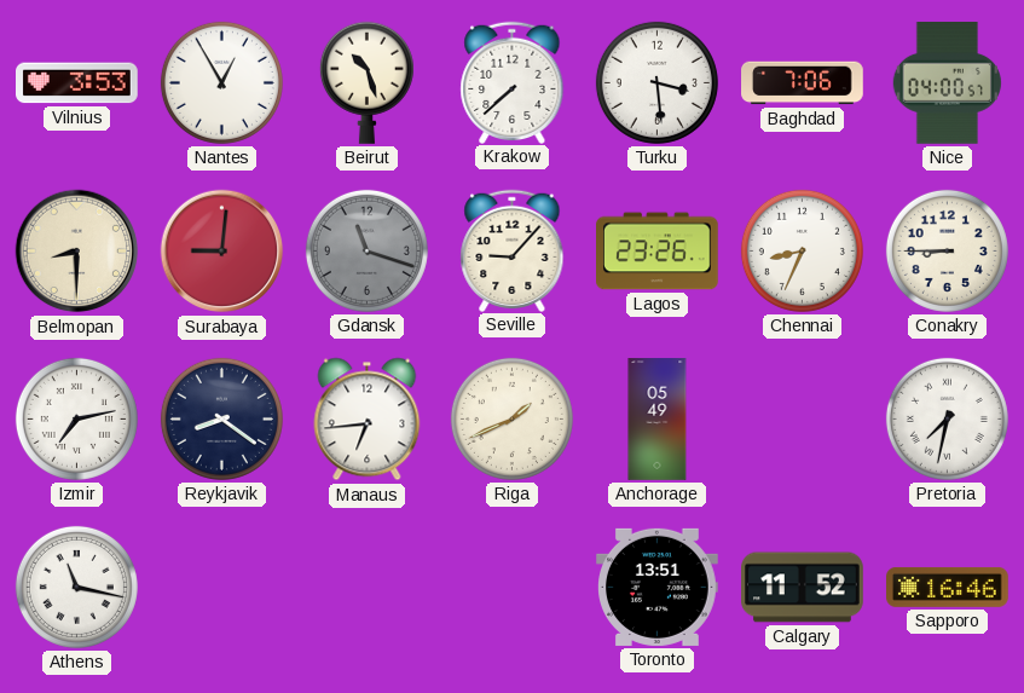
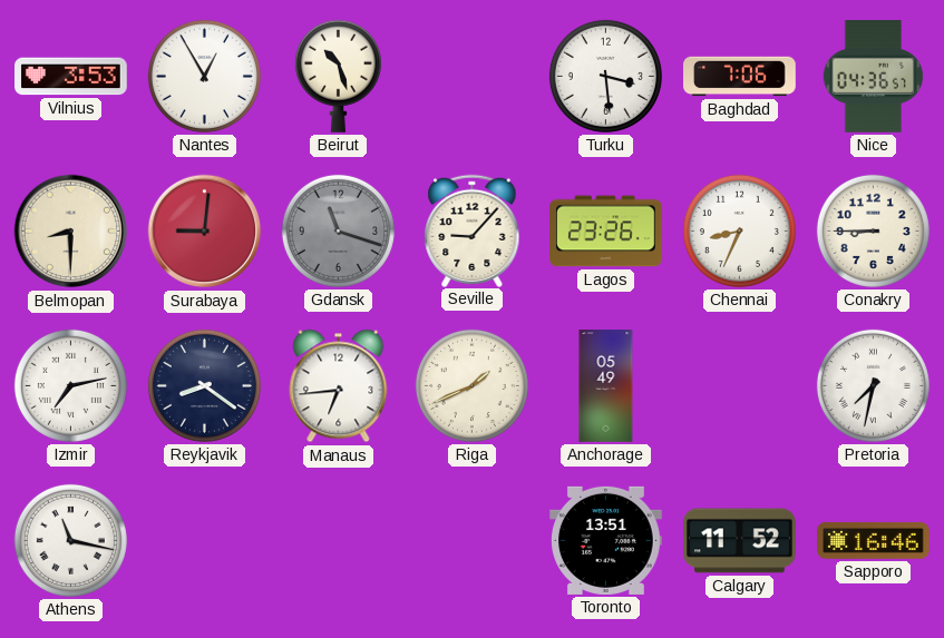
Krakow: 7:38 -> none
Nice: 04:00 -> 04:36
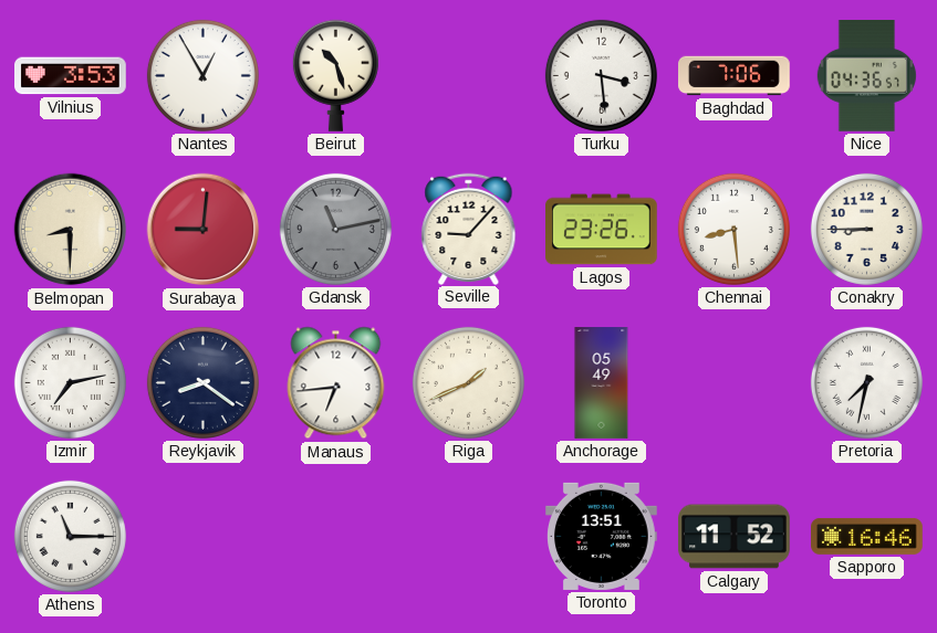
Gdansk: 11:18 -> 11:13
Chennai: 8:34 -> 8:29
Athens: 11:17 -> 11:15
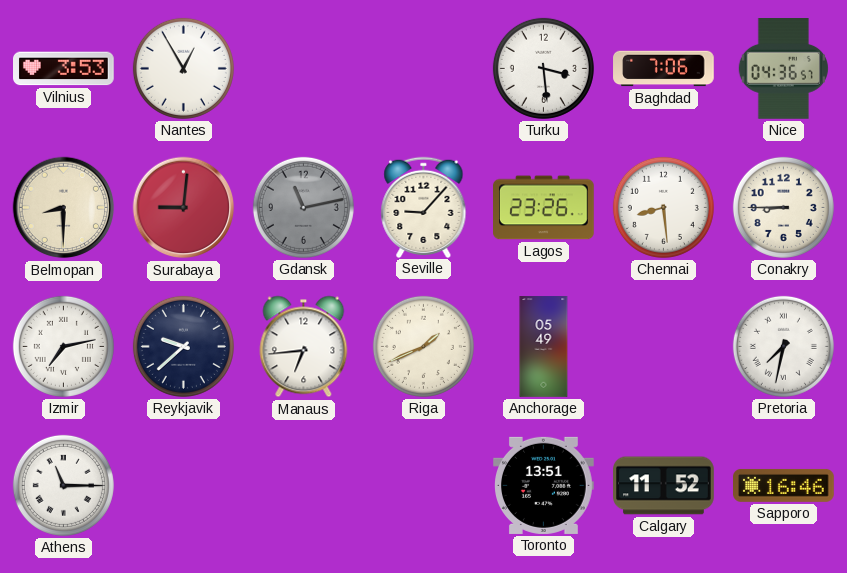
Beirut: 10:27 -> none
Reykjavik: 8:21 -> 9:38
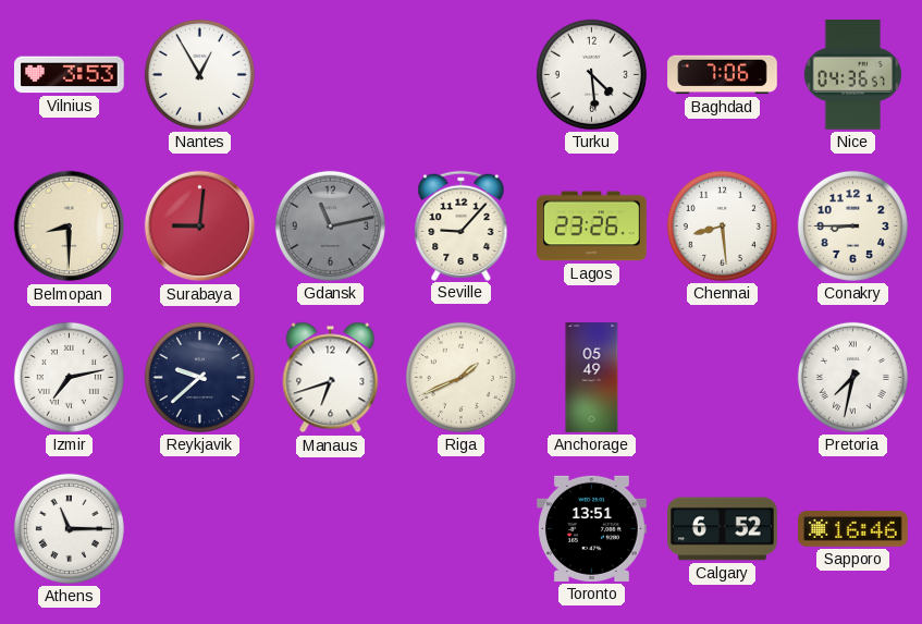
Turku: 3:29 -> 4:29
Manaus: 6:44 -> 6:42
Calgary: 11:52 -> 6:52
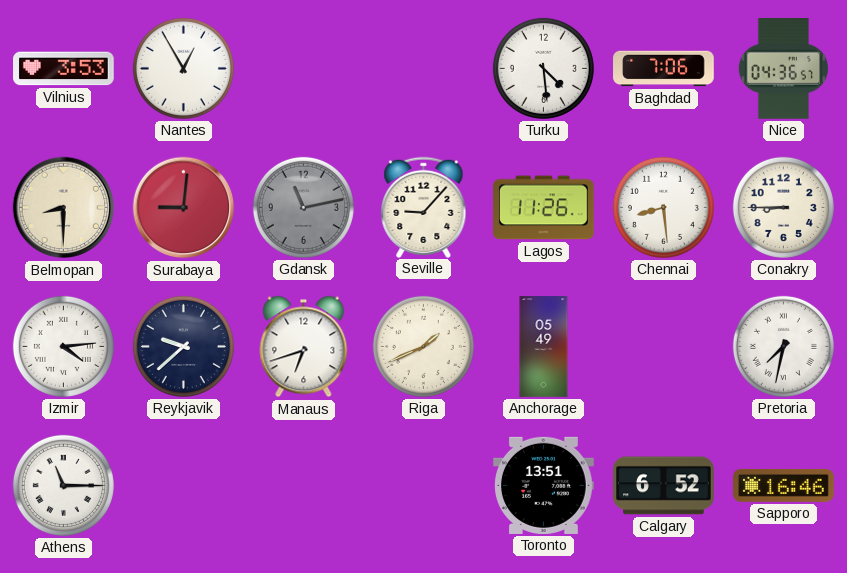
Lagos: 23:26 -> 11:26
Izmir: 7:13 -> 4:14
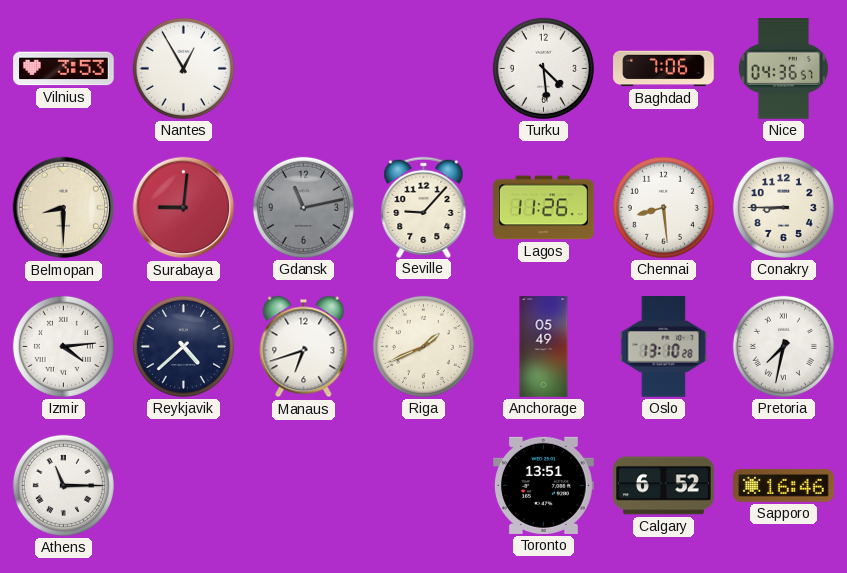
Reykjavik: 9:38 -> 4:38
Oslo: none -> 13:10
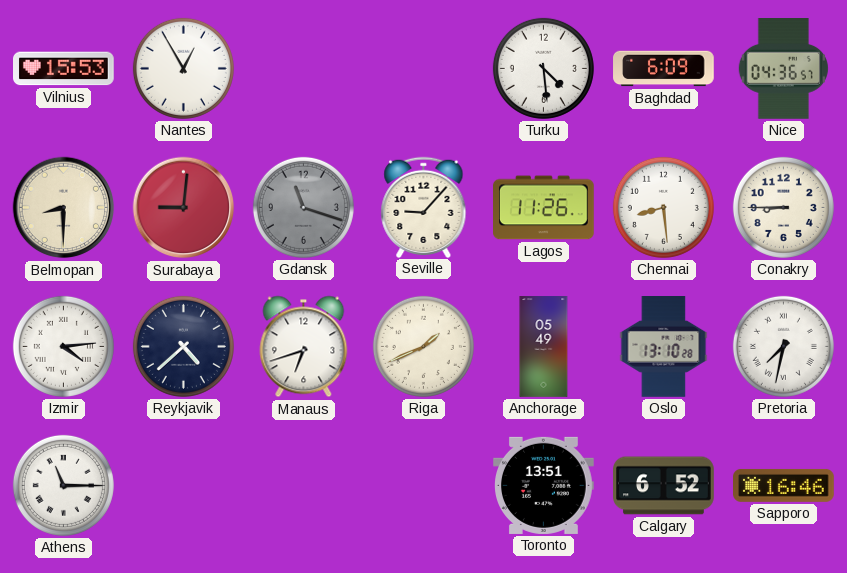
Vilnius: 3:53 -> 15:53
Baghdad: 7:06 -> 6:09
Gdansk: 11:13 -> 11:18
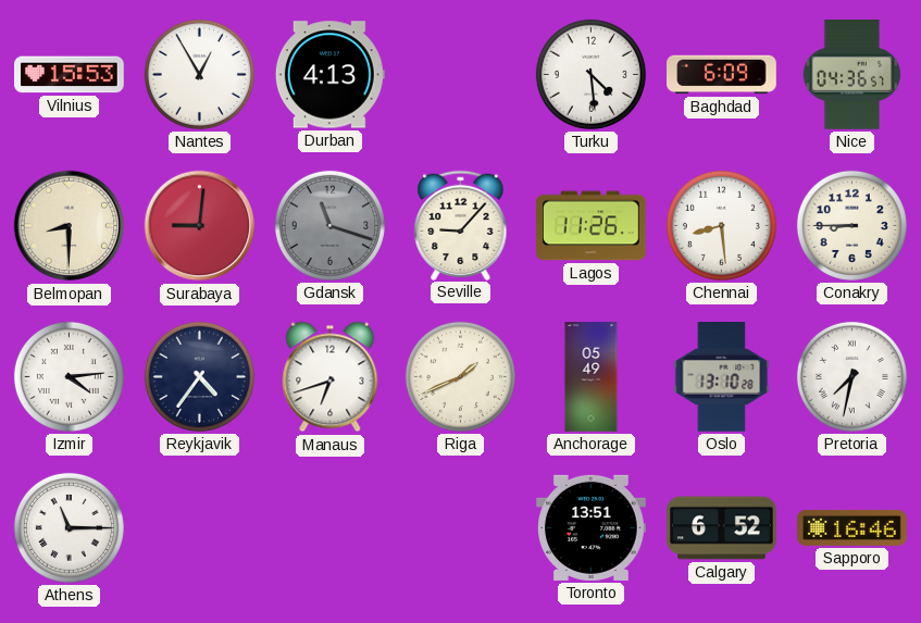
Durban: none -> 4:13
Reykjavik: 4:38 -> 4:36
